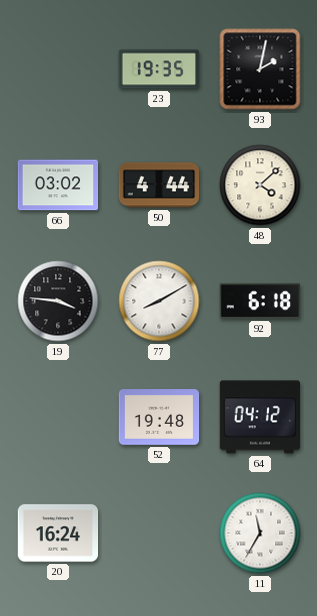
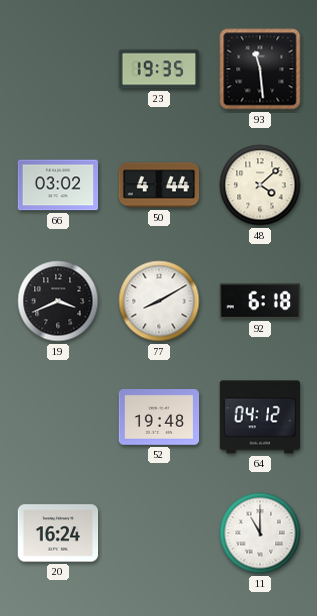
93: 2:02 -> 11:29
19: 3:46 -> 3:41
11: 11:35 -> 11:00
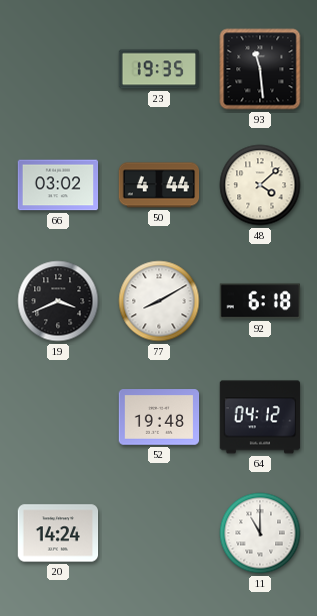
20: 16:24 -> 14:24
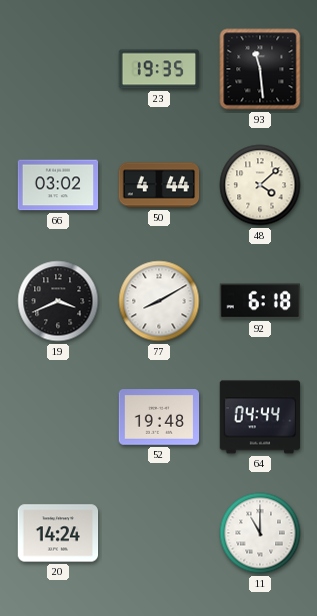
64: 04:12 -> 04:44
